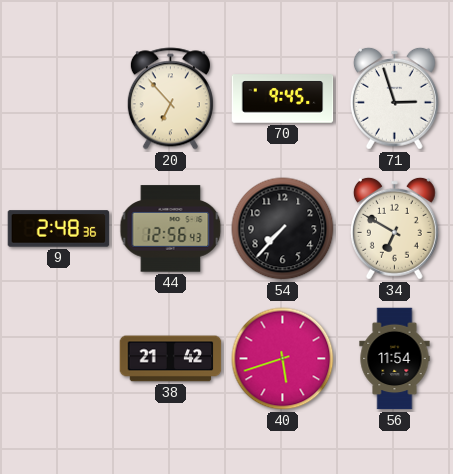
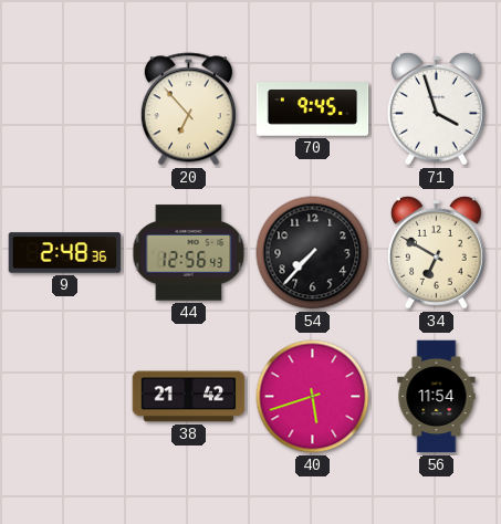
71: 2:57 -> 3:57
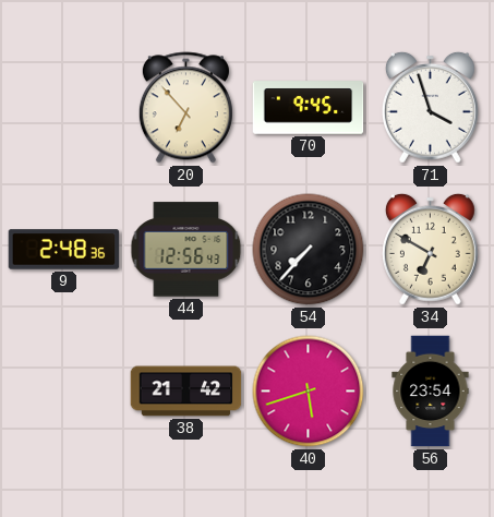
56: 11:54 -> 23:54
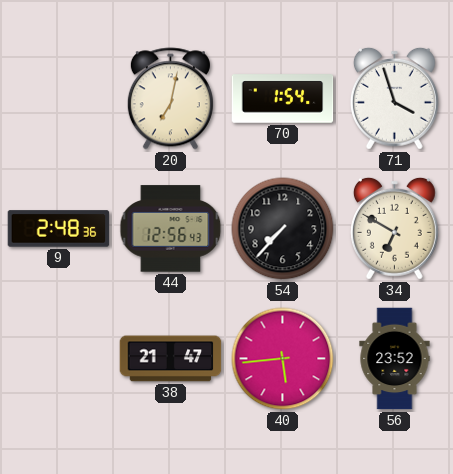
20: 6:53 -> 7:02
70: 9:45 -> 1:54
38: 21:42 -> 21:47
40: 5:42 -> 5:44
56: 23:54 -> 23:52
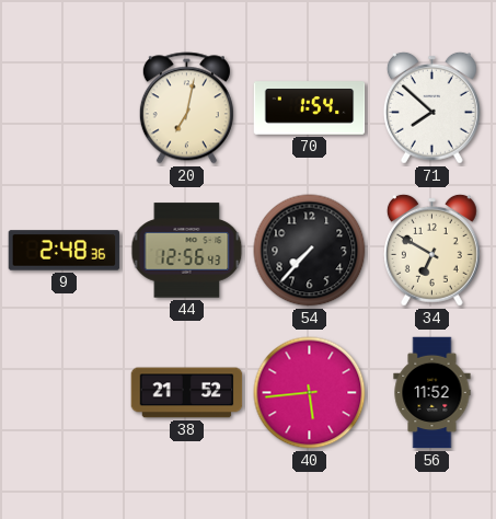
71: 3:57 -> 7:52
38: 21:47 -> 21:52
56: 23:52 -> 11:52
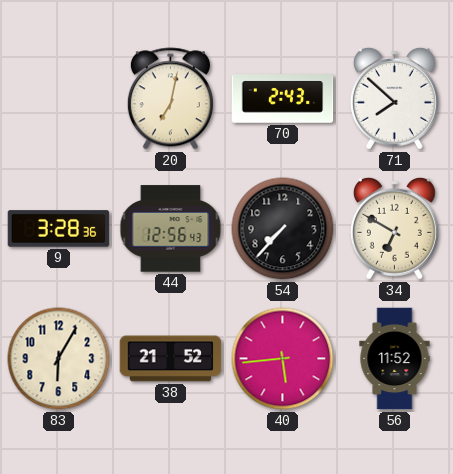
70: 1:54 -> 2:43
9: 2:48 -> 3:28
83: none -> 6:05
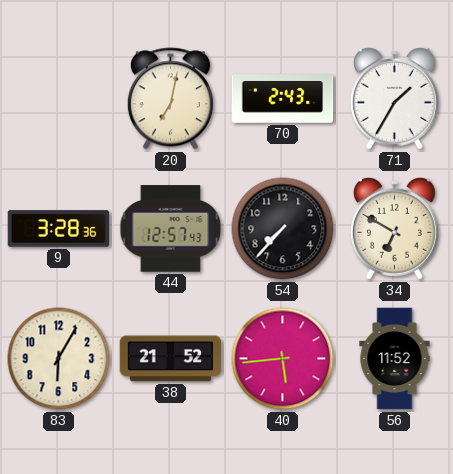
71: 7:52 -> 1:35
44: 12:56 -> 12:57
